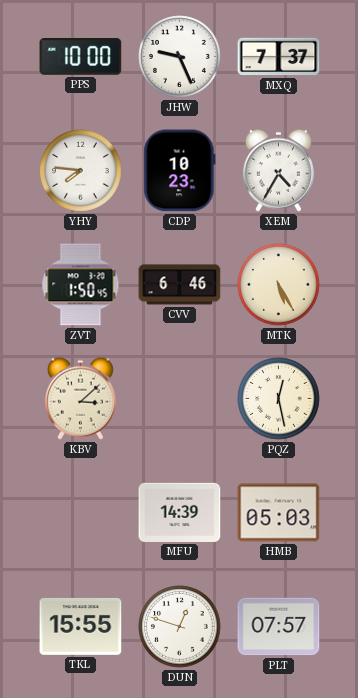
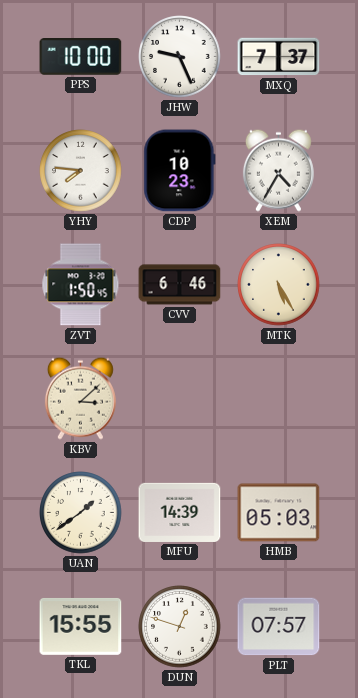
PQZ: 12:28 -> none
UAN: none -> 1:39
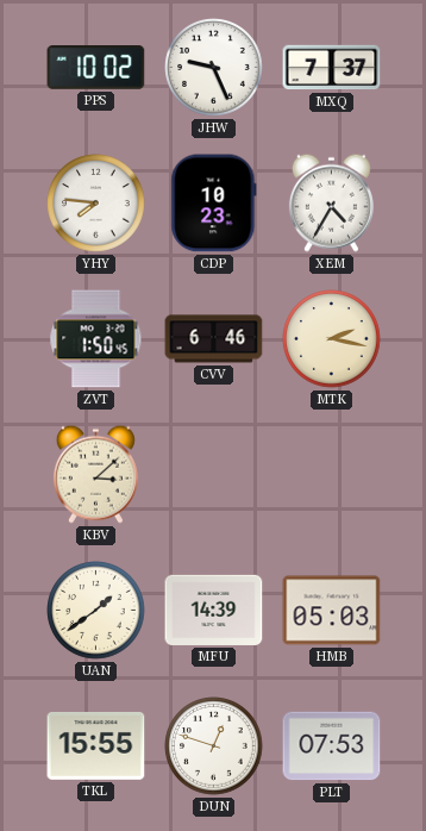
PPS: 10:00 -> 10:02
MTK: 5:25 -> 2:17
PLT: 07:57 -> 07:53
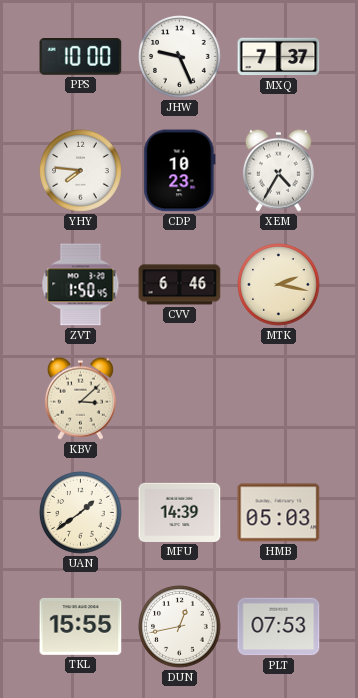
PPS: 10:02 -> 10:00
DUN: 12:48 -> 12:43
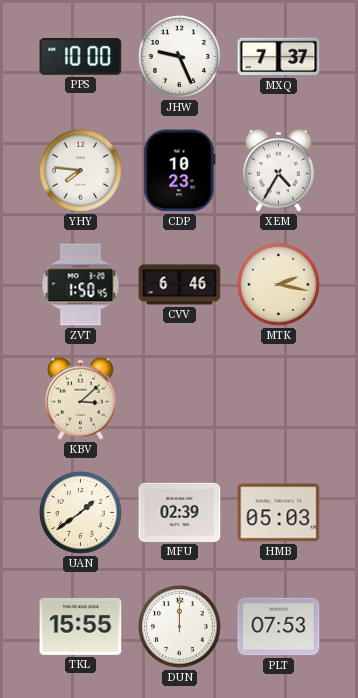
MFU: 14:39 -> 02:39
DUN: 12:43 -> 12:00
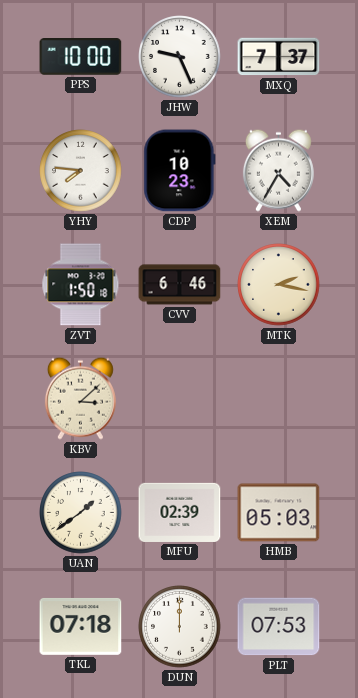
ZVT: 1:50:45 -> 1:50:18
TKL: 15:55 -> 07:18
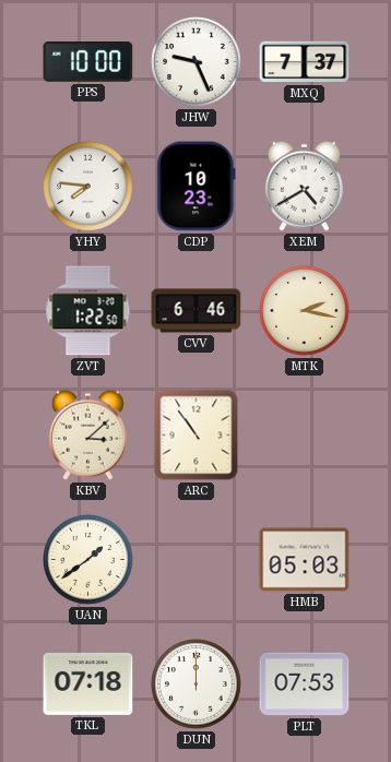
XEM: 4:35 -> 4:40
ZVT: 1:50 -> 1:22
ARC: none -> 10:54
MFU: 02:39 -> none
